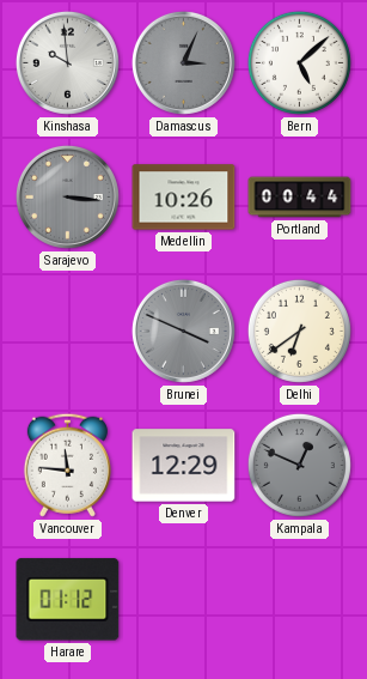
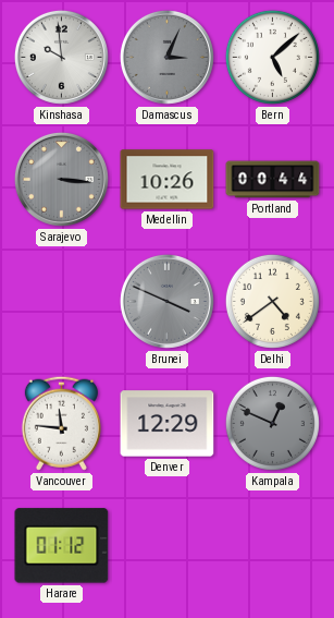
Delhi: 6:39 -> 4:39
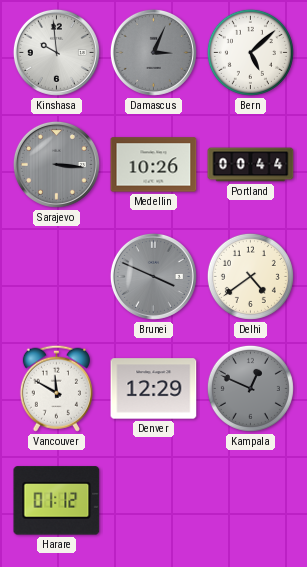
Vancouver: 11:46 -> 11:50
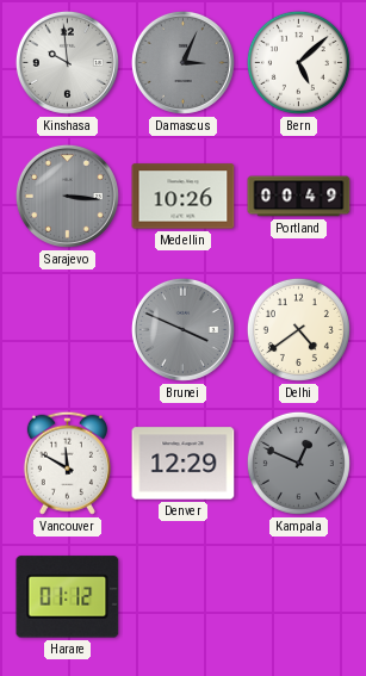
Portland: 00:44 -> 00:49
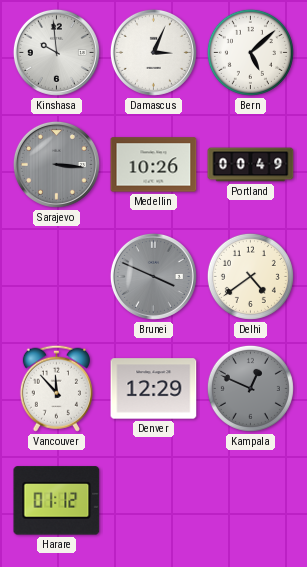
Damascus dial: grey -> white
Vancouver: 11:50 -> 11:53
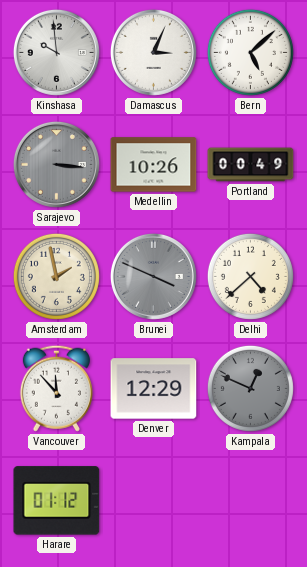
Amsterdam: none -> 1:58
Delhi: 4:39 -> 4:38
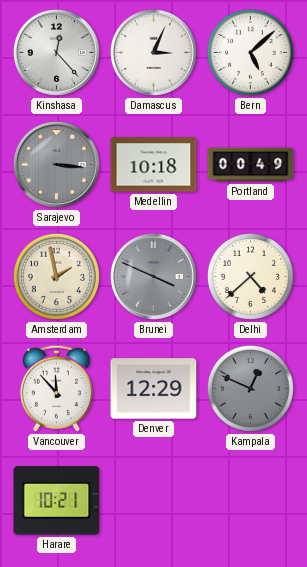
Kinshasa: 9:59 -> 12:23
Medellin: 10:26 -> 10:18
Harare: 01:12 -> 10:21
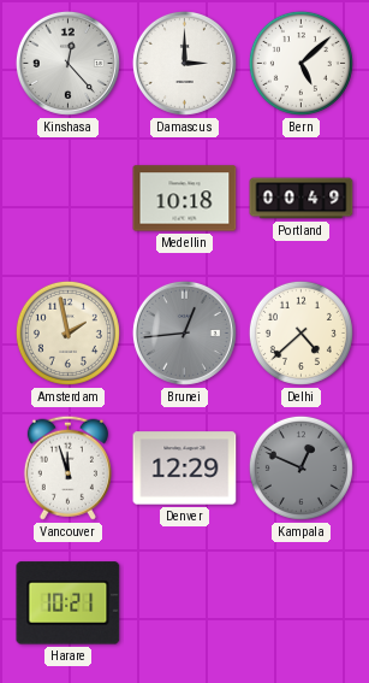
Damascus: 3:04 -> 3:00
Sarajevo: 3:16 -> none
Brunei: 3:49 -> 12:44
Vancouver: 11:53 -> 11:57
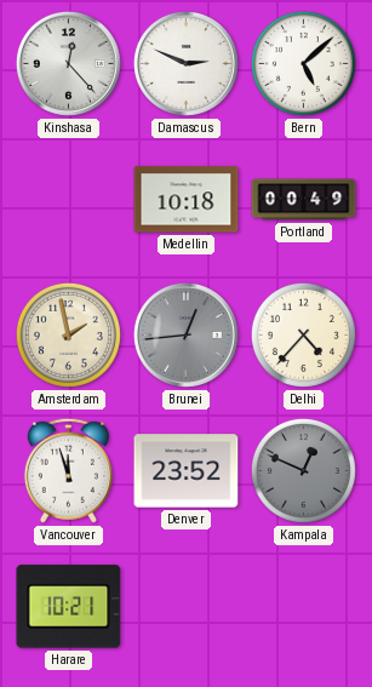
Damascus: 3:00 -> 2:49
Delhi: 4:38 -> 4:37
Denver: 12:29 -> 23:52
